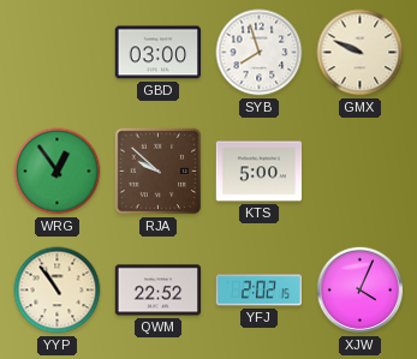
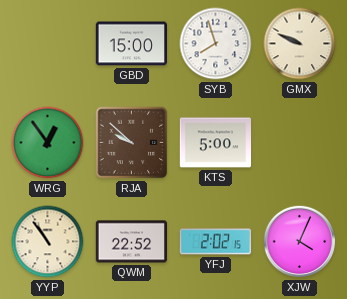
GBD: 03:00 -> 15:00
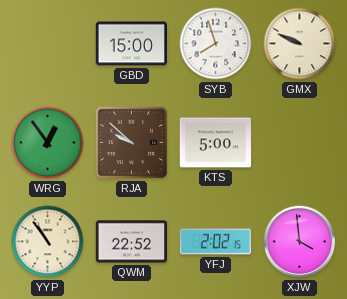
XJW: 4:04 -> 3:59
